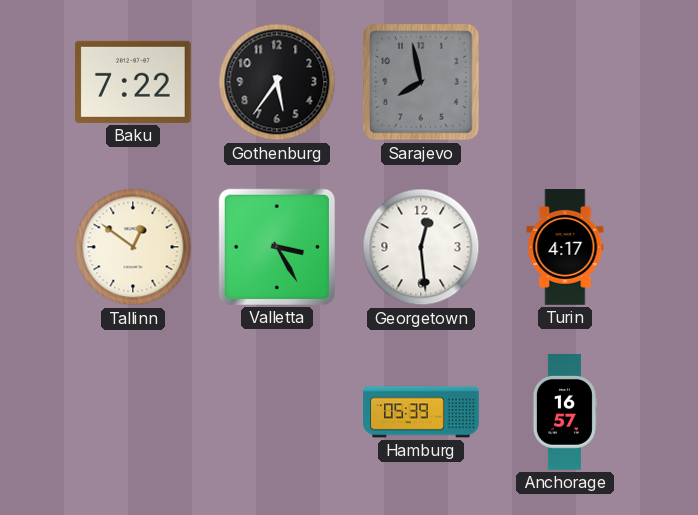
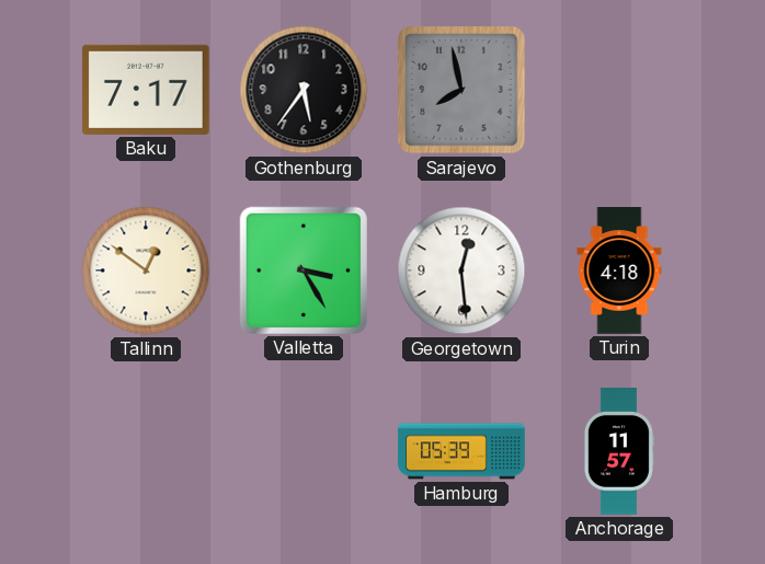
Baku: 7:22 -> 7:17
Turin: 4:17 -> 4:18
Anchorage: 16:57 -> 11:57
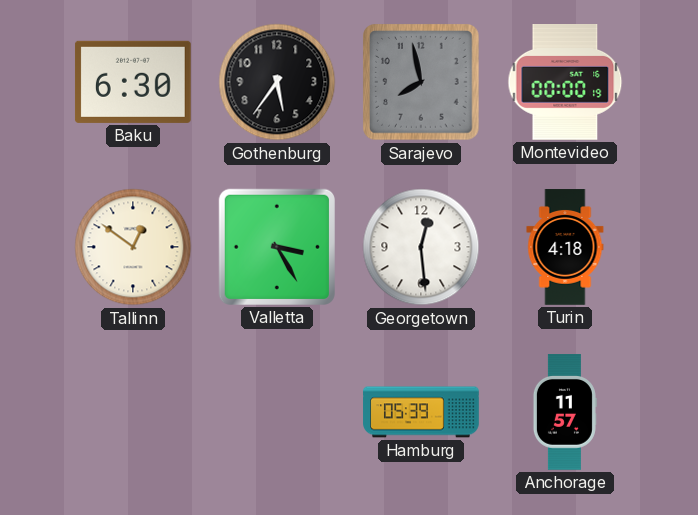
Baku: 7:17 -> 6:30
Montevideo: none -> 00:00
